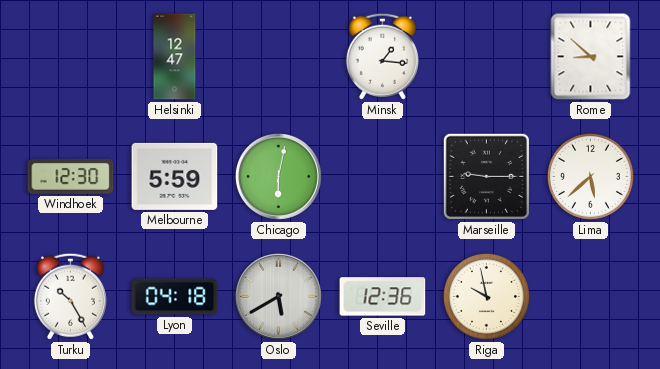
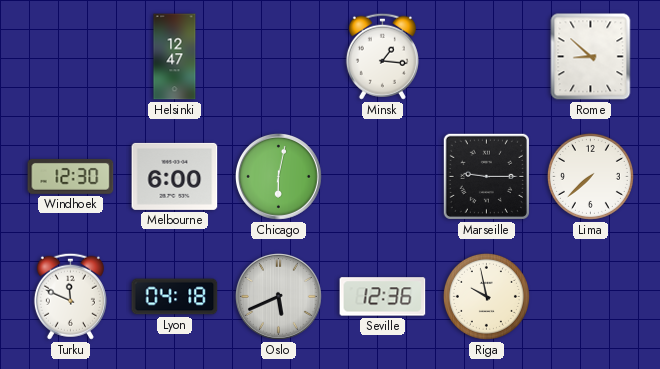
Melbourne: 5:59 -> 6:00
Lima: 5:38 -> 7:38
Turku: 10:25 -> 11:49
Oslo: 5:40 -> 5:41
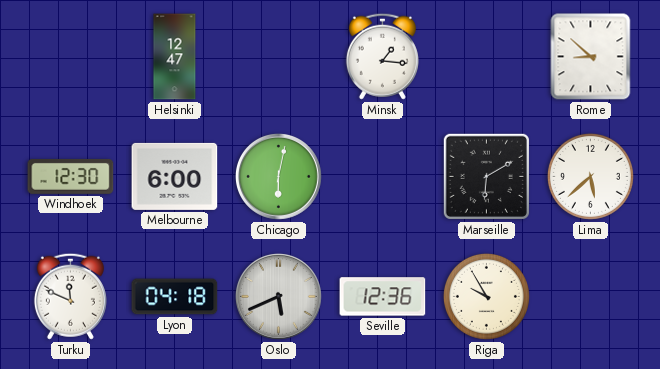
Marseille: 9:15 -> 6:10
Lima: 7:38 -> 5:38
Riga: 9:58 -> 9:55
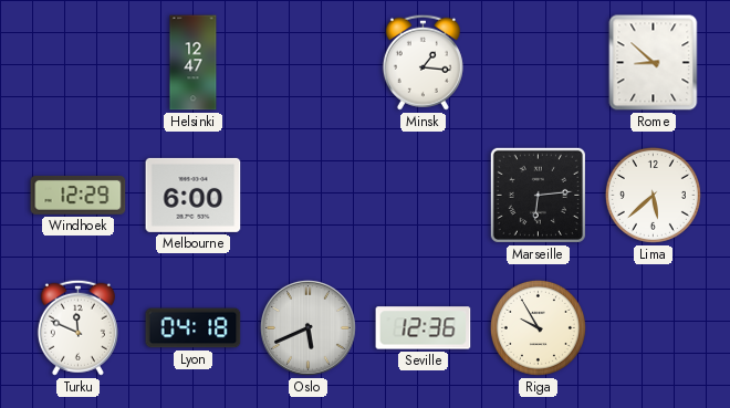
Windhoek: 12:30 -> 12:29
Chicago: 6:02 -> none
Marseille: 6:10 -> 6:14
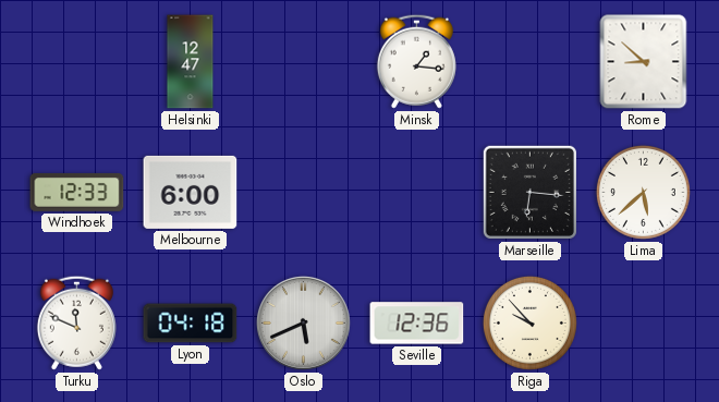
Windhoek: 12:29 -> 12:33
Marseille: 6:14 -> 6:16
Riga: 9:55 -> 9:53
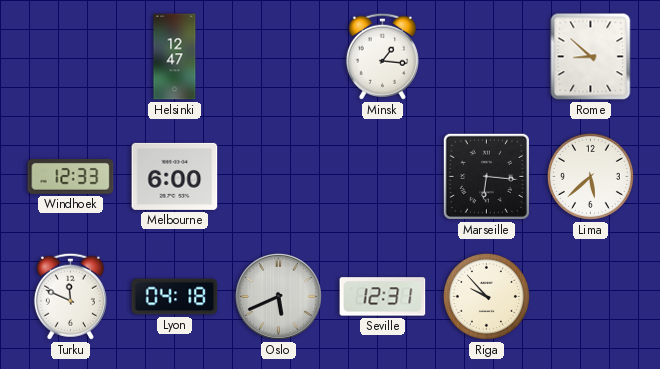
Seville: 12:36 -> 12:31
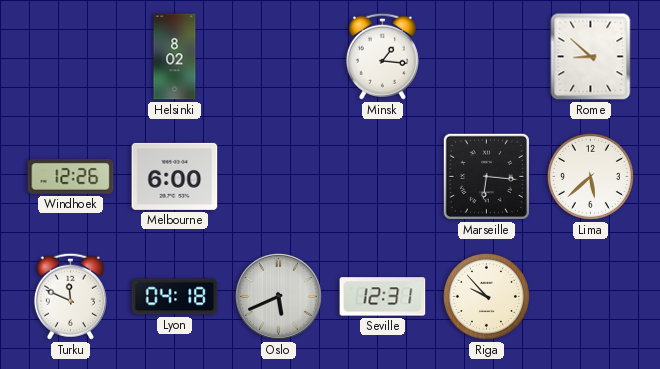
Helsinki: 12:47 -> 8:02
Windhoek: 12:33 -> 12:26
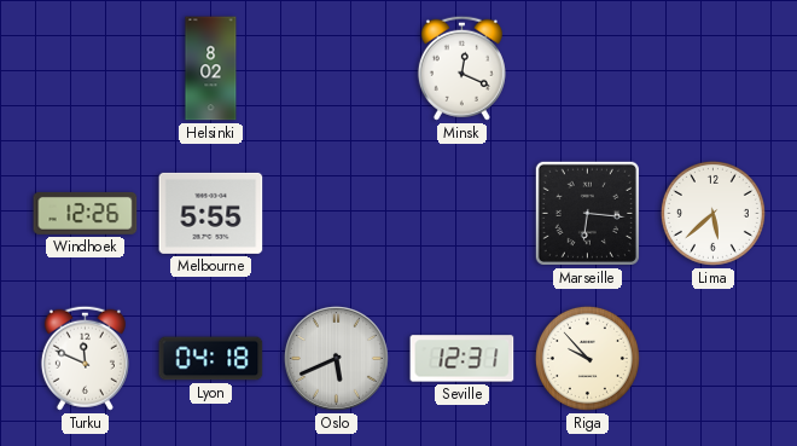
Minsk: 1:16 -> 12:19
Rome: 8:52 -> none
Melbourne: 6:00 -> 5:55
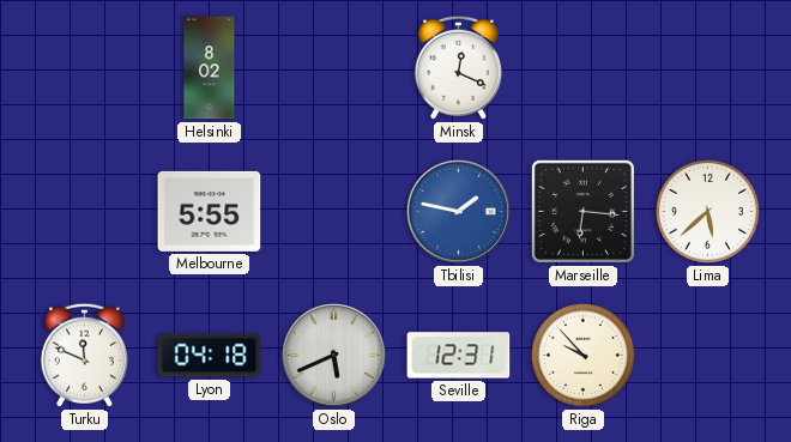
Windhoek: 12:26 -> none
Tbilisi: none -> 1:47
